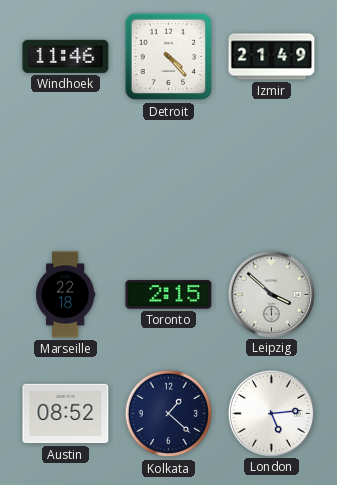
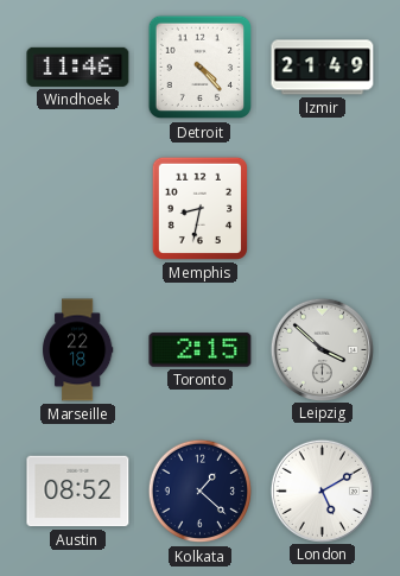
Memphis: none -> 8:32
London: 5:14 -> 5:10
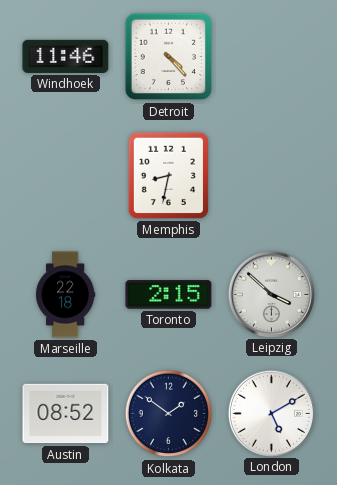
Izmir: 21:49 -> none
Kolkata: 1:22 -> 1:51
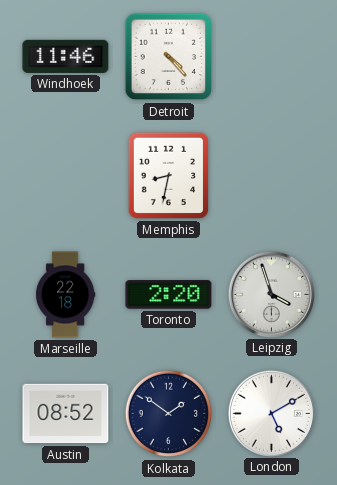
Toronto: 2:15 -> 2:20
Leipzig: 3:52 -> 3:57
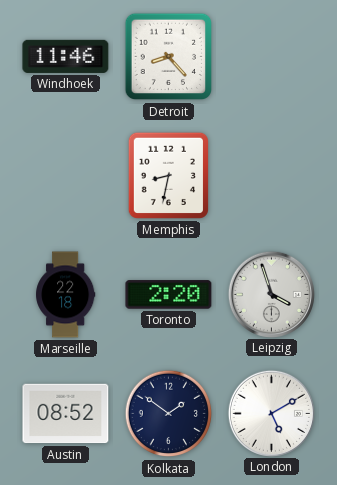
Detroit: 4:23 -> 8:23
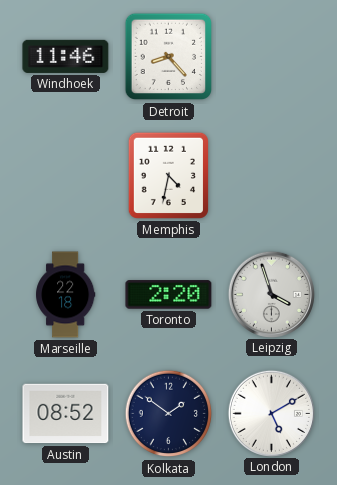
Memphis: 8:32 -> 4:32
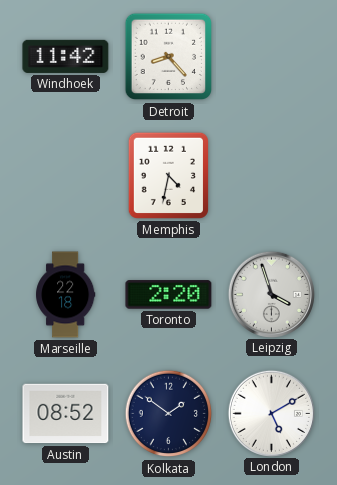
Windhoek: 11:46 -> 11:42
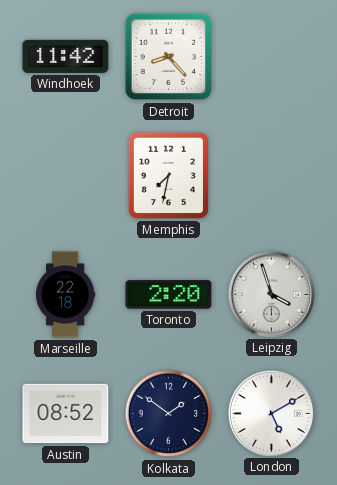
Memphis: 4:32 -> 7:32
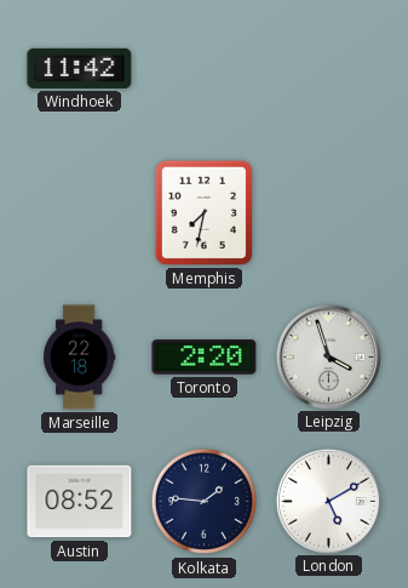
Detroit: 8:23 -> none
Kolkata: 1:51 -> 1:46
